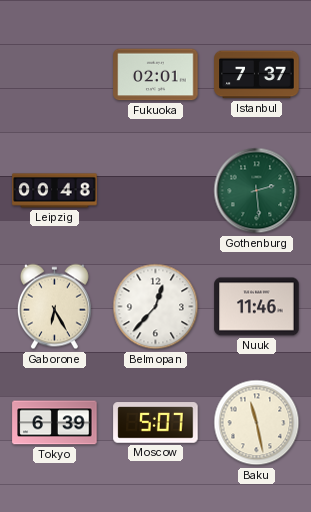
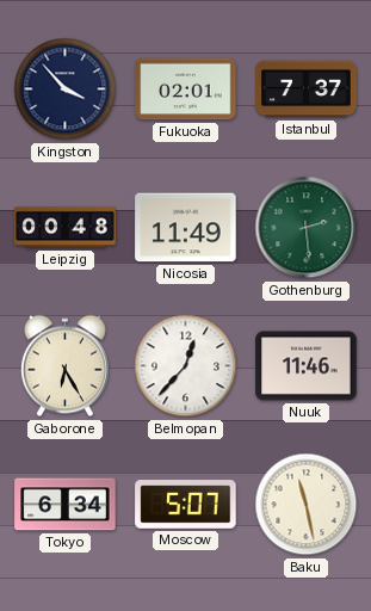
Kingston: none -> 3:53
Nicosia: none -> 11:49
Tokyo: 6:39 -> 6:34
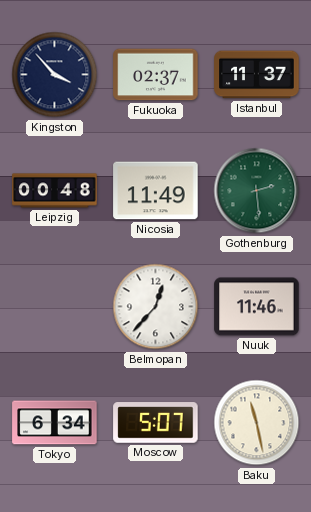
Fukuoka: 02:01 -> 02:37
Istanbul: 7:37 -> 11:37
Gaborone: 6:25 -> none
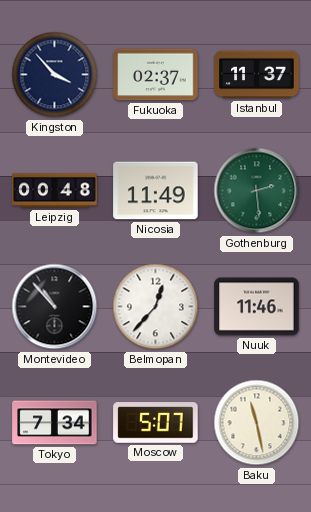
Montevideo: none -> 10:53
Tokyo: 6:34 -> 7:34
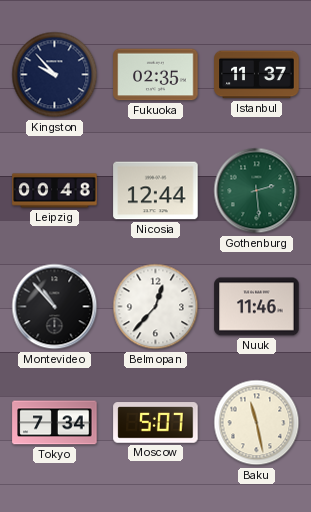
Kingston: 3:53 -> 9:53
Fukuoka: 02:37 -> 02:35
Nicosia: 11:49 -> 12:44
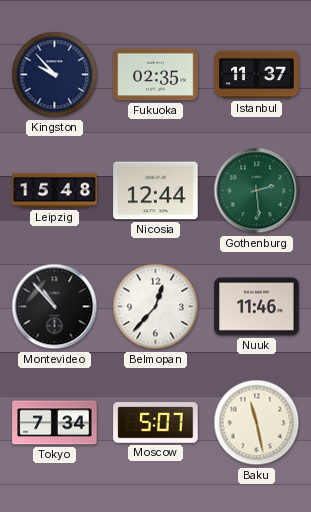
Leipzig: 00:48 -> 15:48
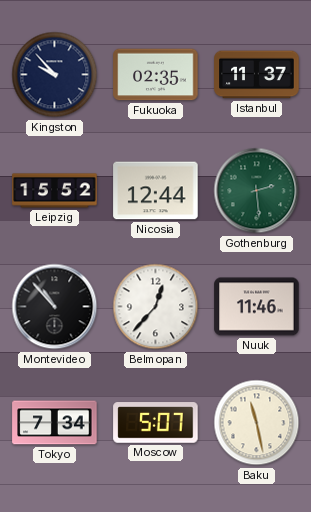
Leipzig: 15:48 -> 15:52
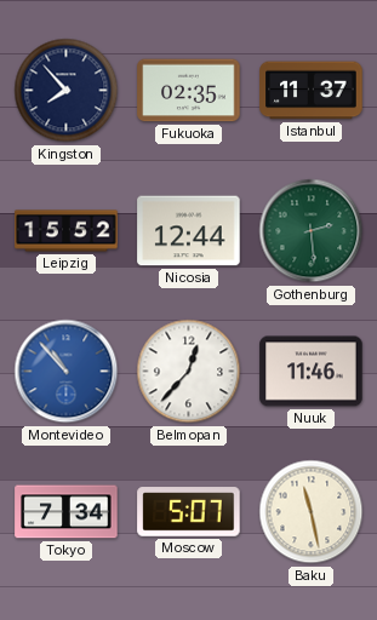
Kingston: 9:53 -> 7:53
Montevideo dial: black -> blue
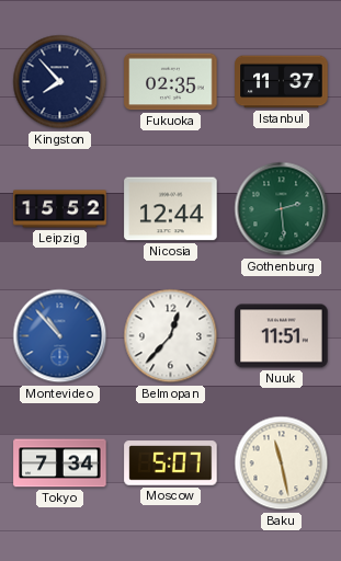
Nuuk: 11:46 -> 11:51
